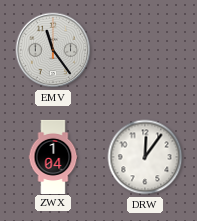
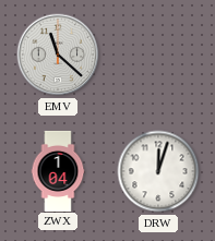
EMV: 11:24 -> 11:22
DRW: 12:06 -> 12:03
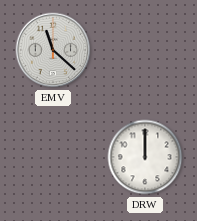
ZWX: 1:04 -> none
DRW: 12:03 -> 12:00
